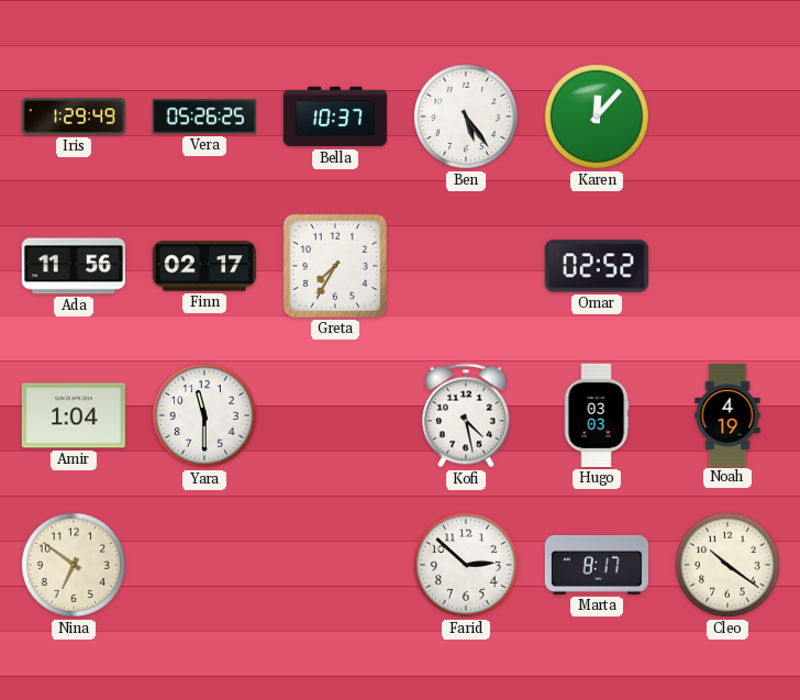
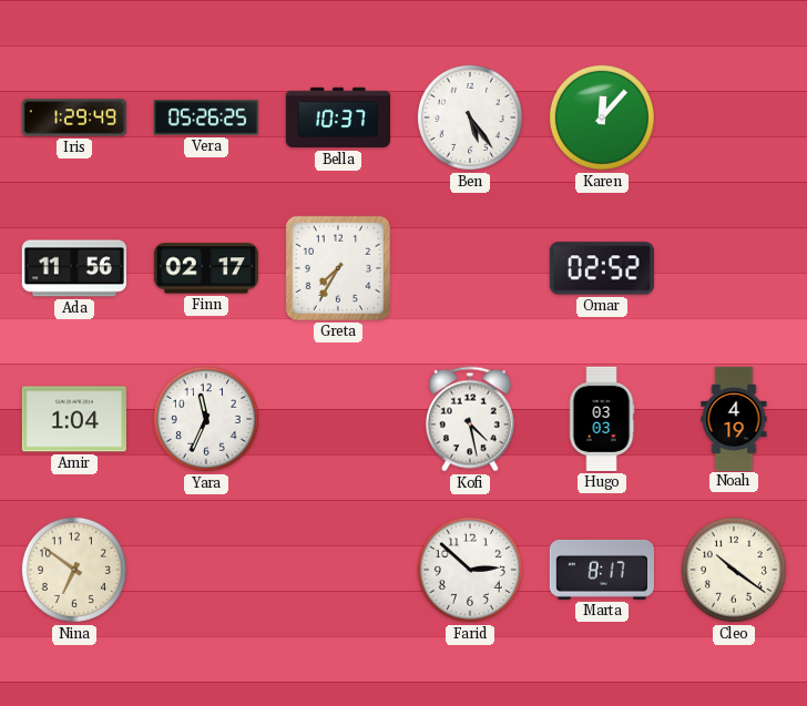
Yara: 11:30 -> 11:34
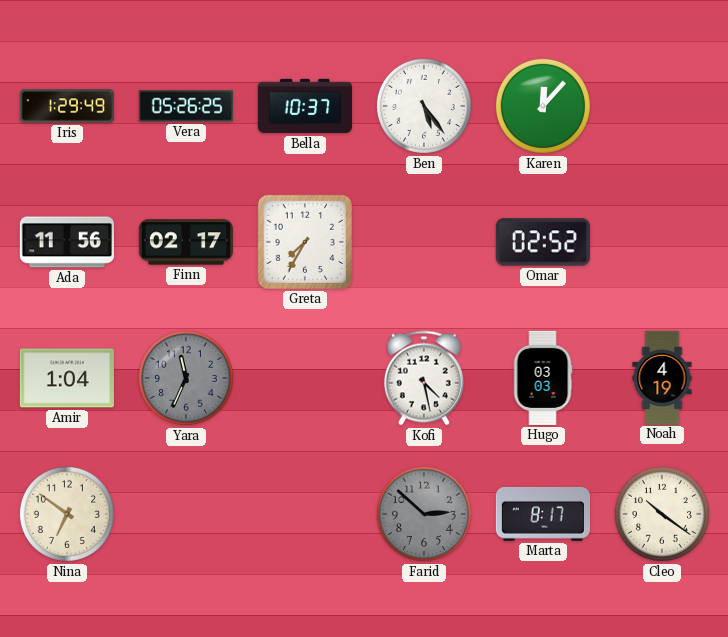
Yara dial: white -> grey
Farid dial: white -> grey
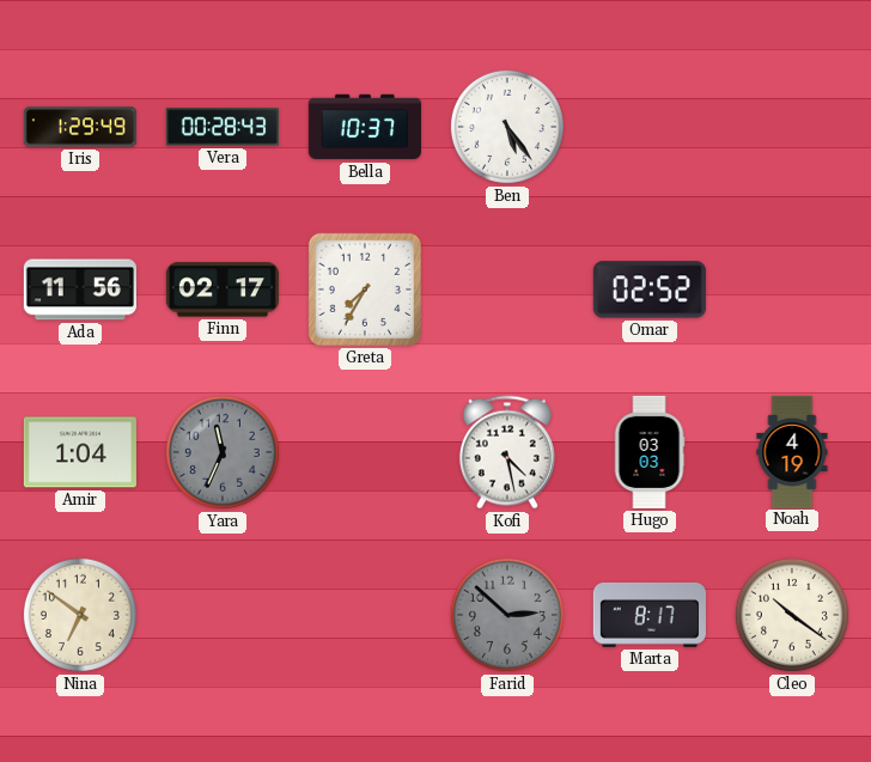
Vera: 05:26 -> 00:28
Karen: 12:07 -> none
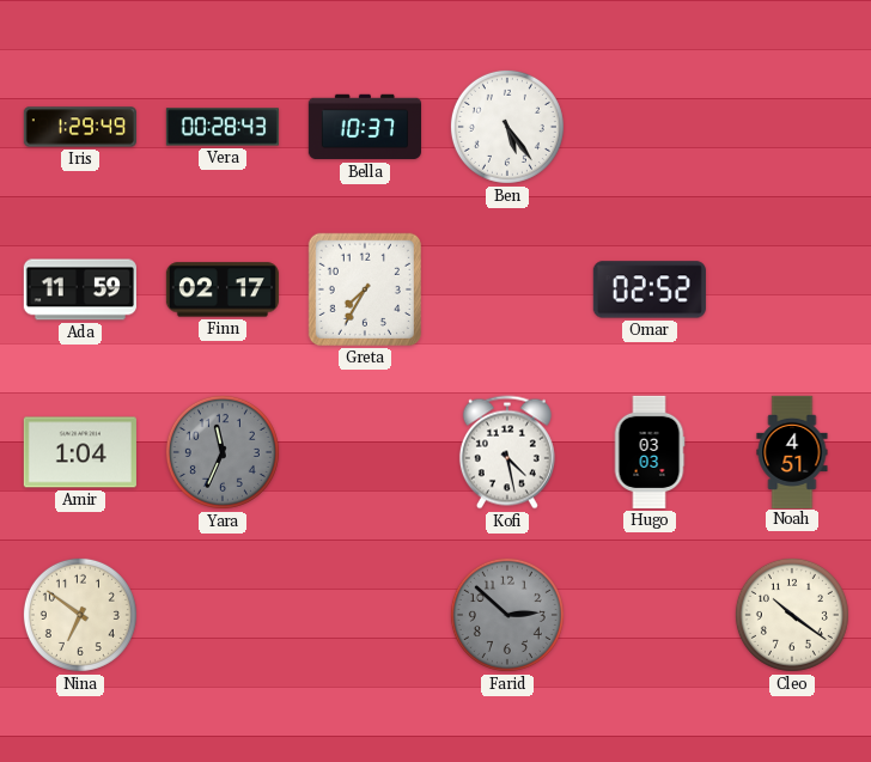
Ada: 11:56 -> 11:59
Noah: 4:19 -> 4:51
Marta: 8:17 -> none
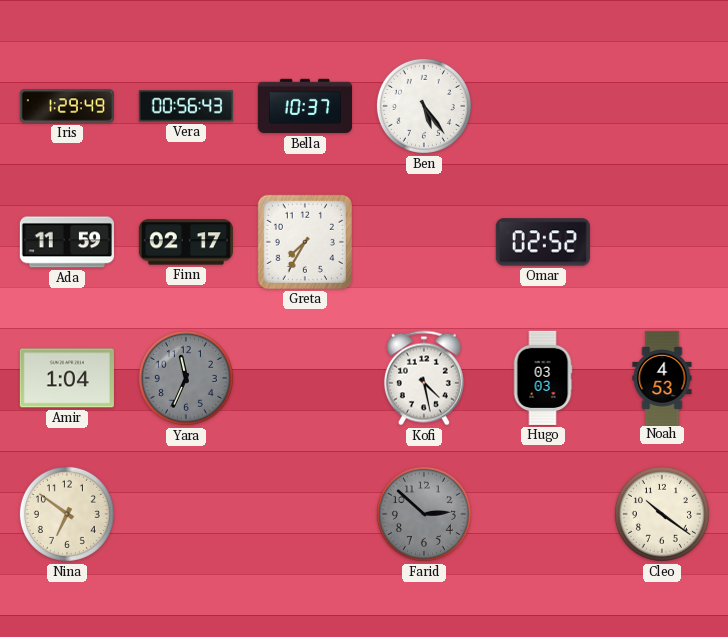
Vera: 00:28 -> 00:56
Noah: 4:51 -> 4:53
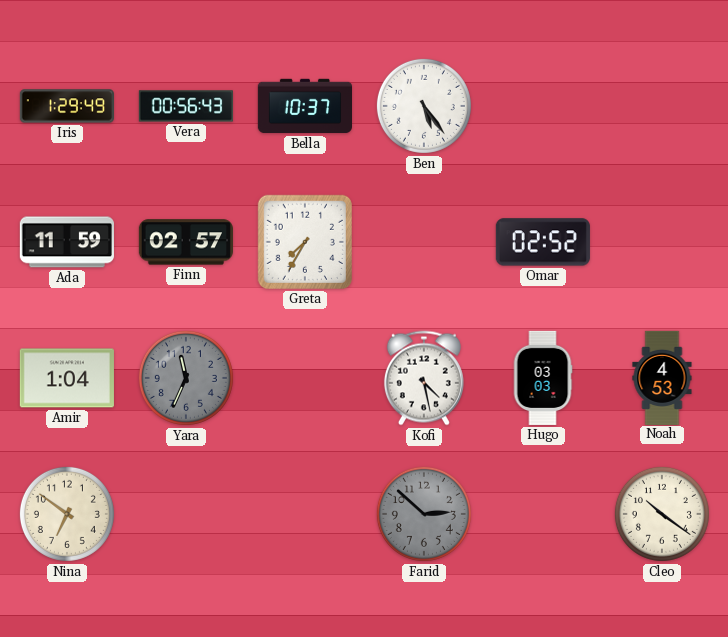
Finn: 02:17 -> 02:57
